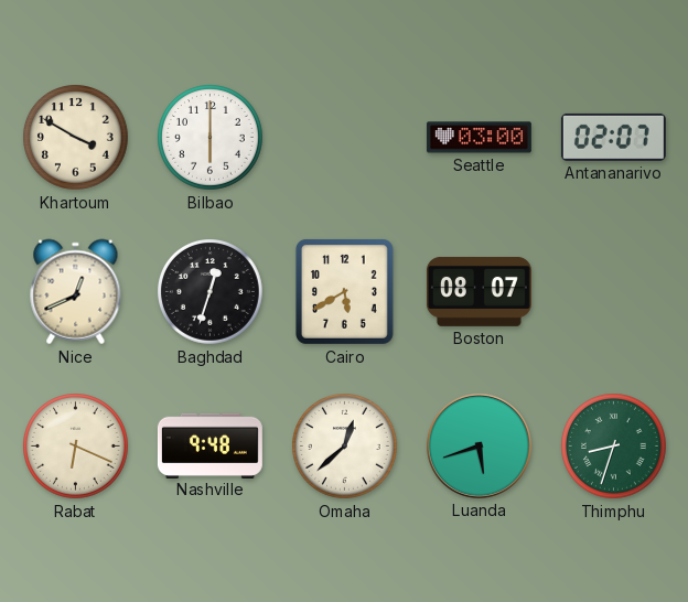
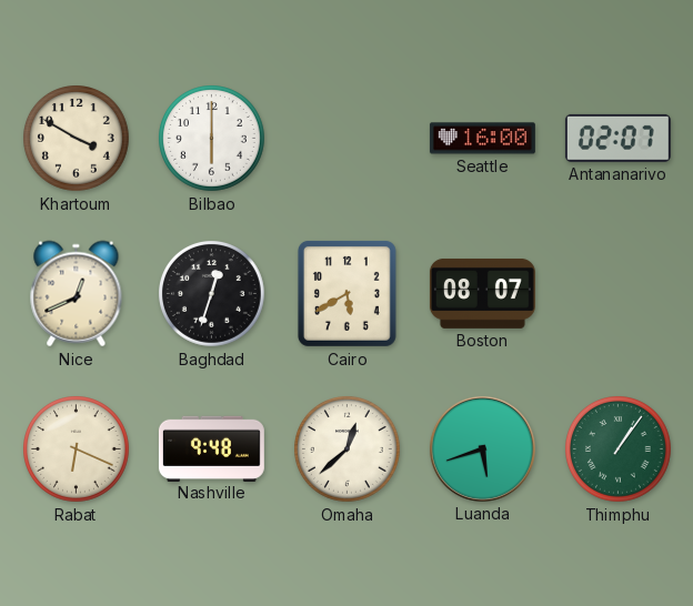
Seattle: 03:00 -> 16:00
Thimphu: 8:33 -> 1:06
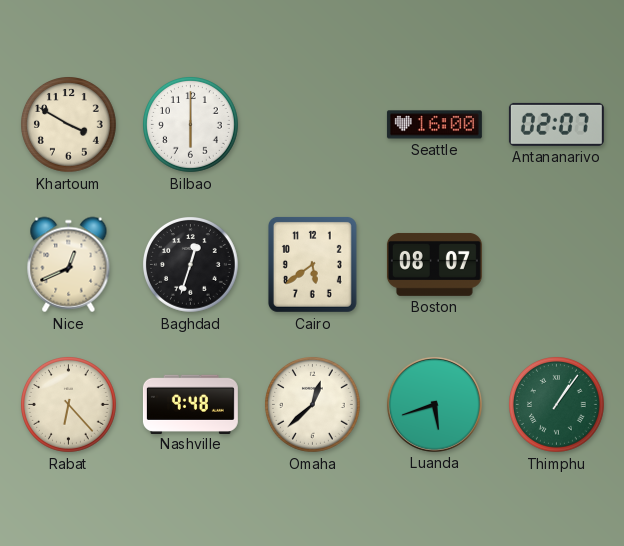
Cairo: 5:40 -> 5:39
Rabat: 6:19 -> 6:23
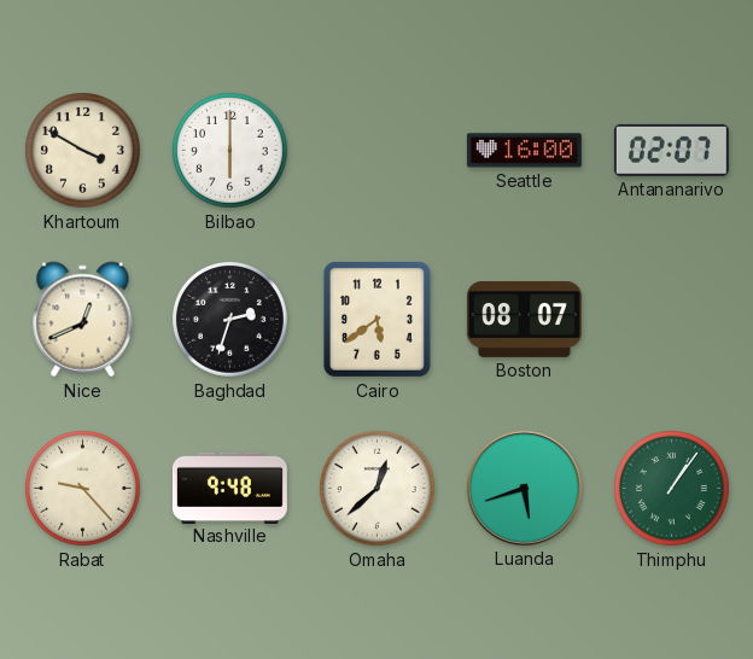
Baghdad: 12:33 -> 2:33
Rabat: 6:23 -> 9:23
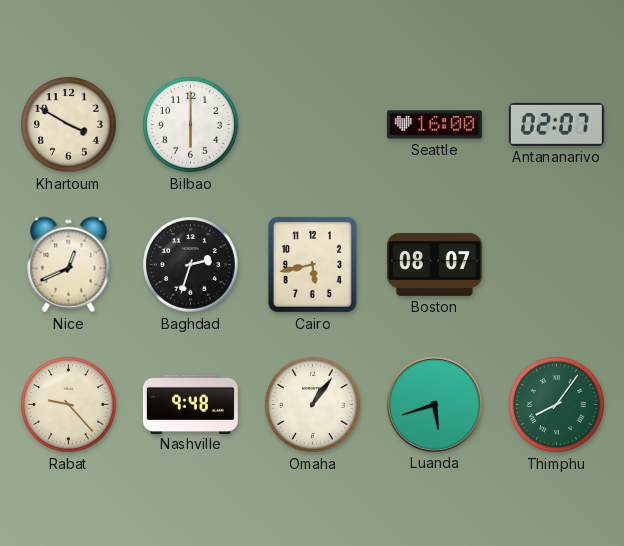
Cairo: 5:39 -> 5:43
Omaha: 12:38 -> 1:06
Thimphu: 1:06 -> 8:06
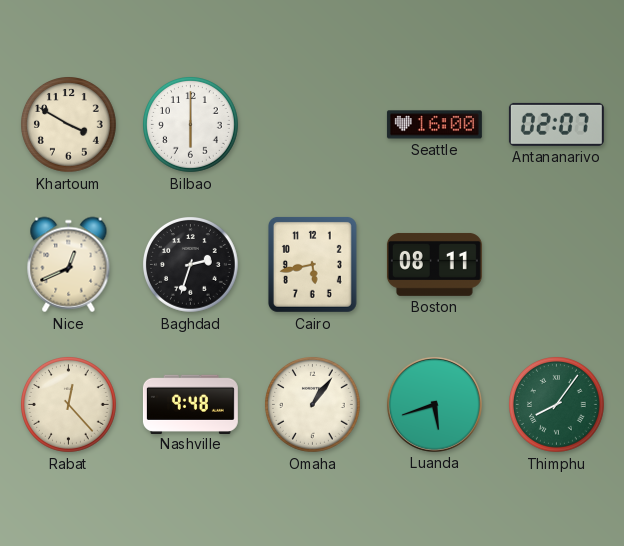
Boston: 08:07 -> 08:11
Rabat: 9:23 -> 12:23
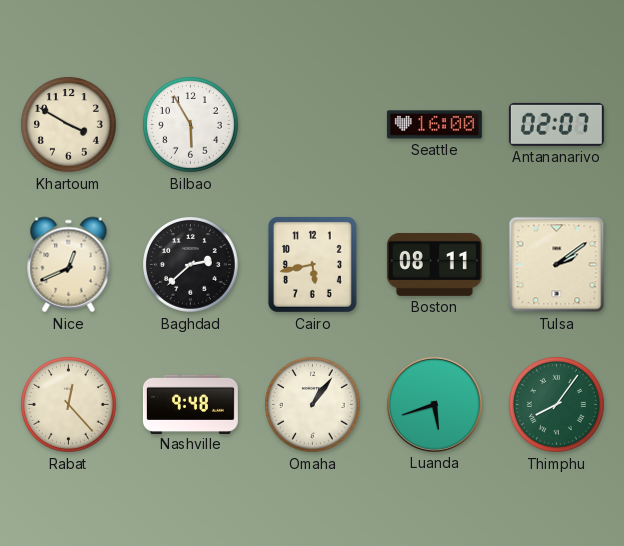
Bilbao: 6:00 -> 5:55
Baghdad: 2:33 -> 2:38
Tulsa: none -> 2:09
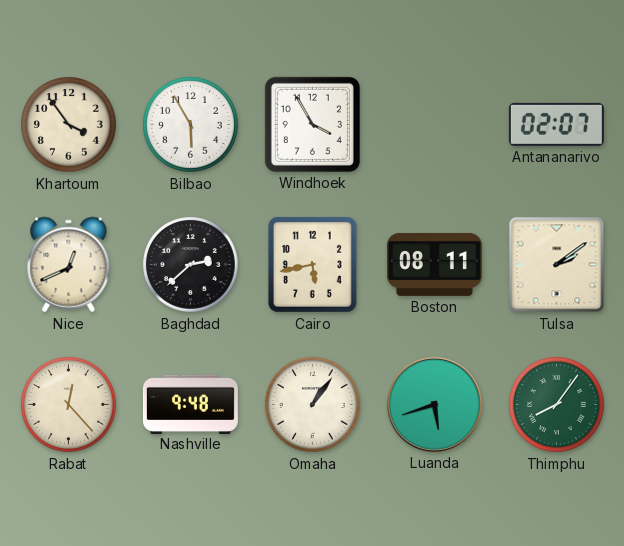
Khartoum: 3:50 -> 3:54
Windhoek: none -> 3:55
Seattle: 16:00 -> none
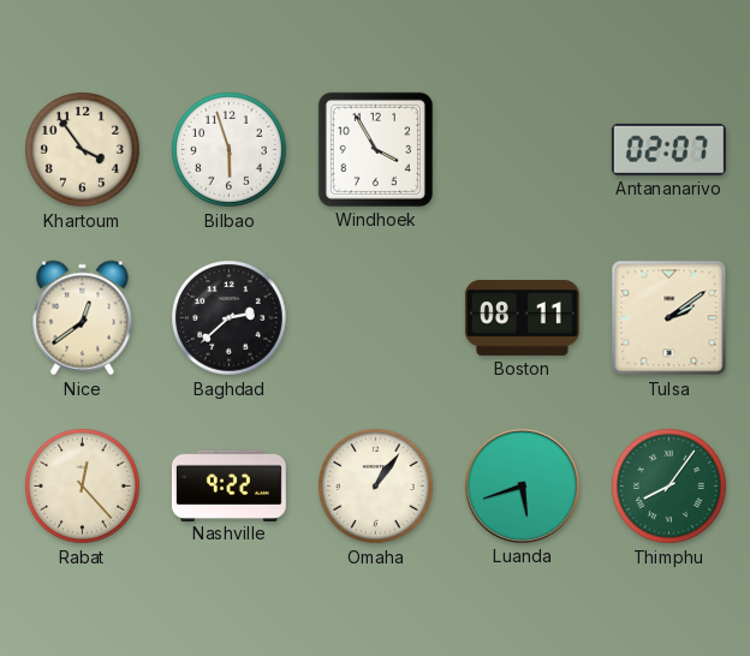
Bilbao: 5:55 -> 5:57
Nice: 12:41 -> 12:39
Cairo: 5:43 -> none
Nashville: 9:48 -> 9:22
